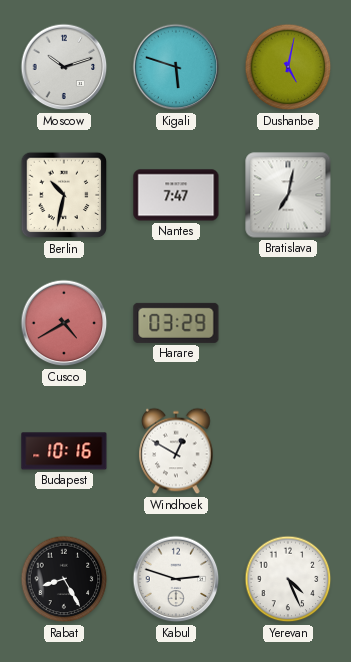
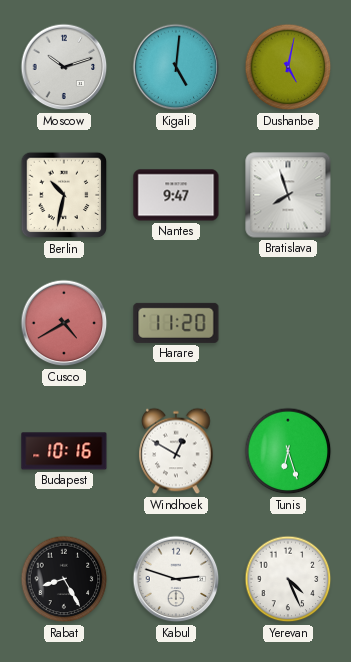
Kigali: 5:48 -> 5:01
Nantes: 7:47 -> 9:47
Bratislava: 7:02 -> 7:57
Harare: 03:29 -> 11:20
Tunis: none -> 6:27
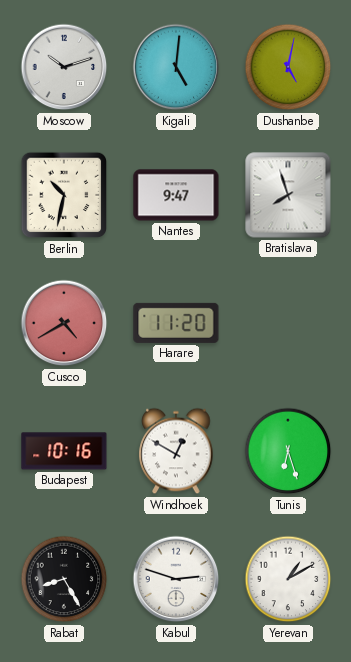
Yerevan: 4:26 -> 1:10
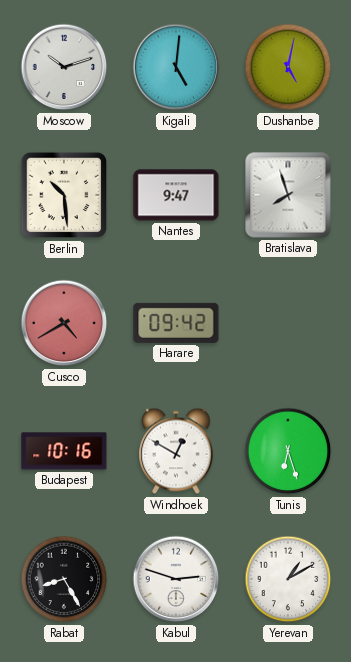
Berlin: 10:32 -> 10:29
Harare: 11:20 -> 09:42
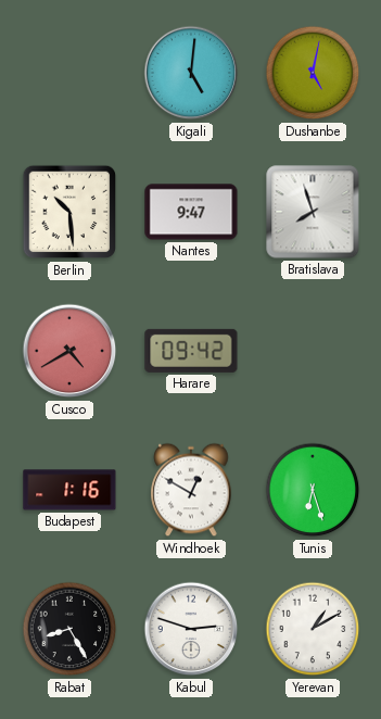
Moscow: 10:12 -> none
Budapest: 10:16 -> 1:16
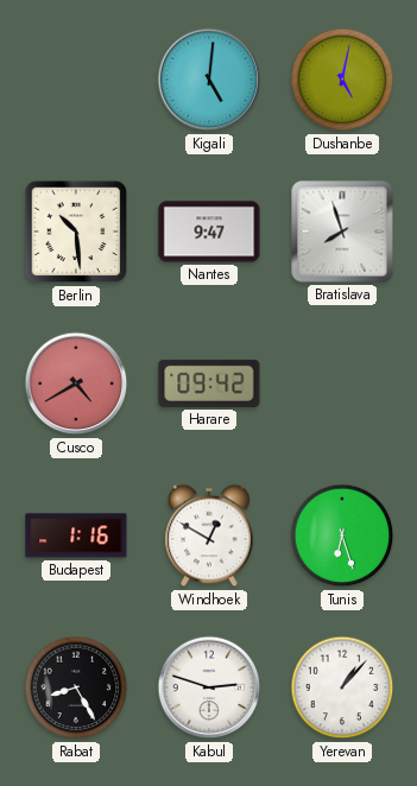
Yerevan: 1:10 -> 1:07
